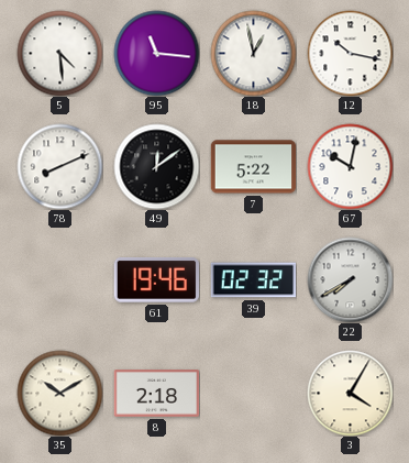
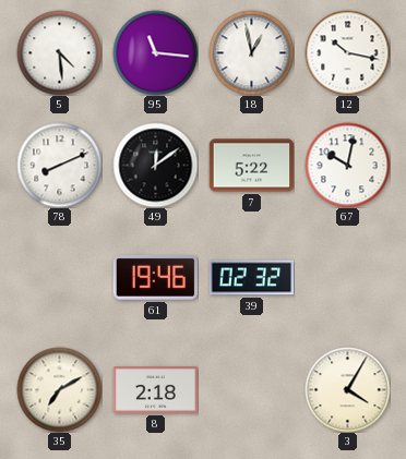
22: 7:40 -> none
35: 10:10 -> 7:10
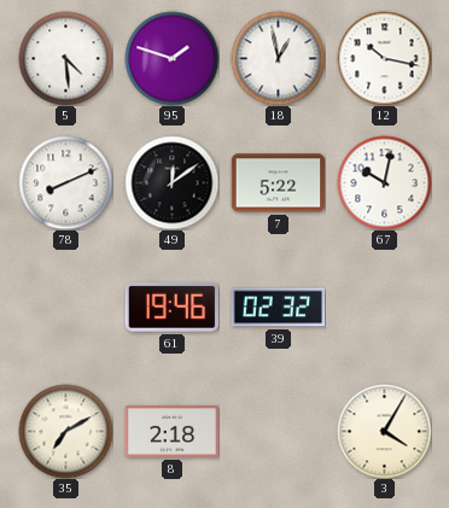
95: 11:16 -> 1:48
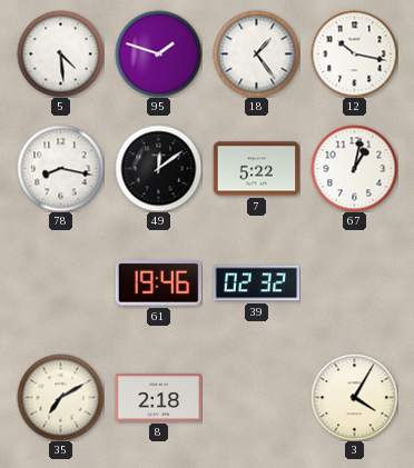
18: 12:58 -> 1:24
78: 8:11 -> 8:17
67: 10:02 -> 1:02
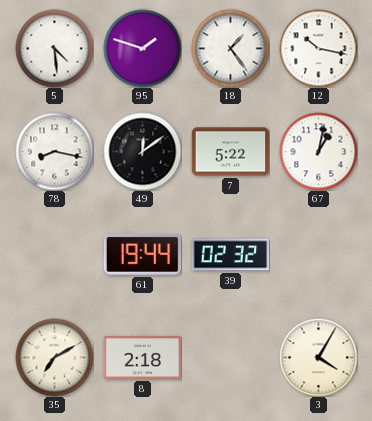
61: 19:46 -> 19:44
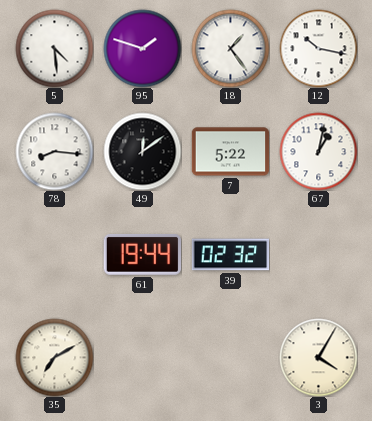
78: 8:17 -> 8:16
8: 2:18 -> none
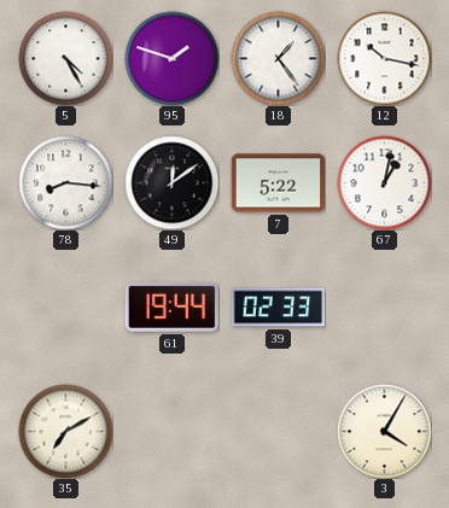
5: 4:29 -> 4:25
39: 02:32 -> 02:33
